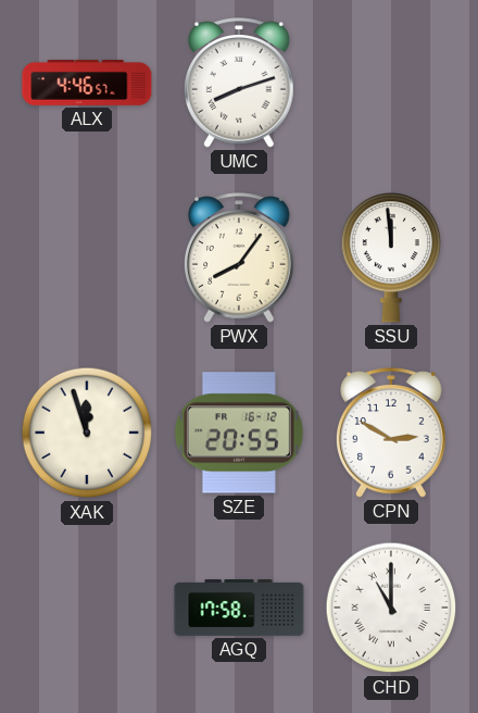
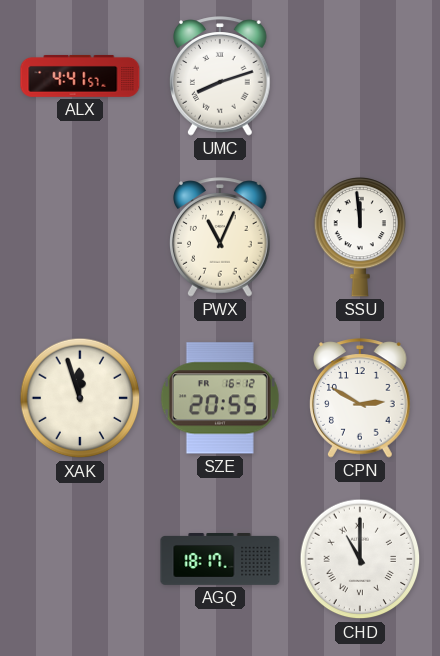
ALX: 4:46 -> 4:41
PWX: 8:06 -> 11:04
AGQ: 17:58 -> 18:17
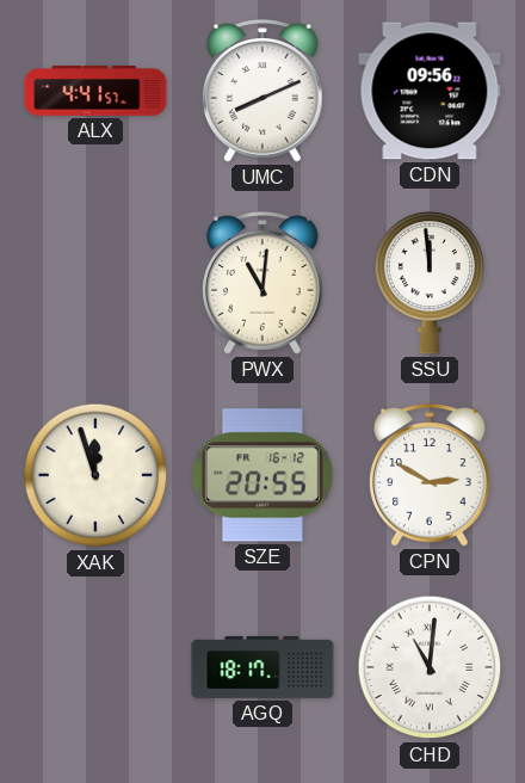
UMC: 8:12 -> 8:11
CDN: none -> 09:56
PWX: 11:04 -> 11:01
CHD: 11:00 -> 11:01
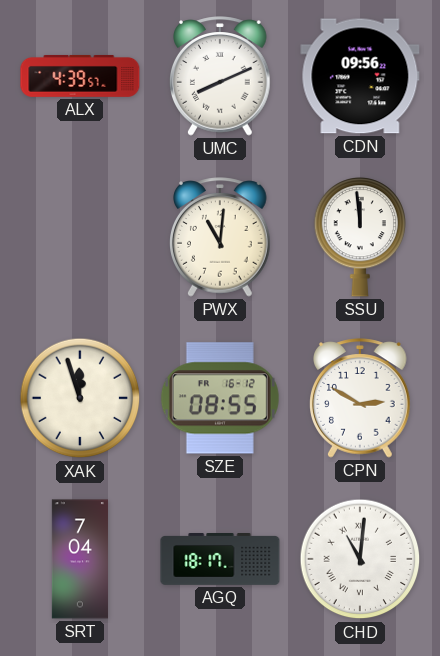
ALX: 4:41 -> 4:39
SZE: 20:55 -> 08:55
SRT: none -> 7:04
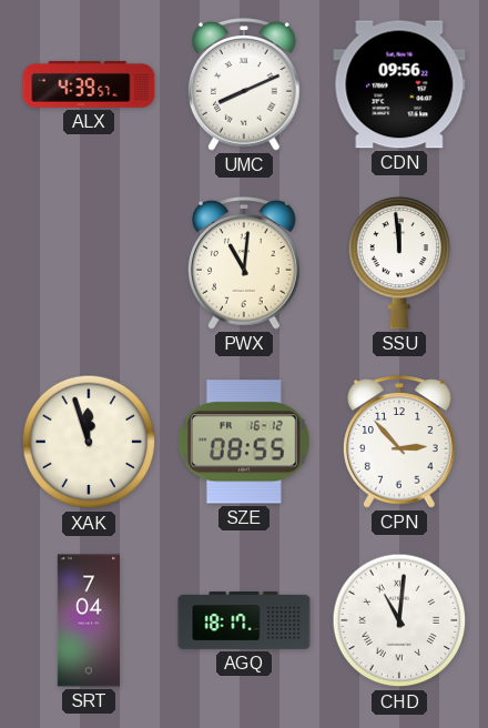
CPN: 2:50 -> 2:53
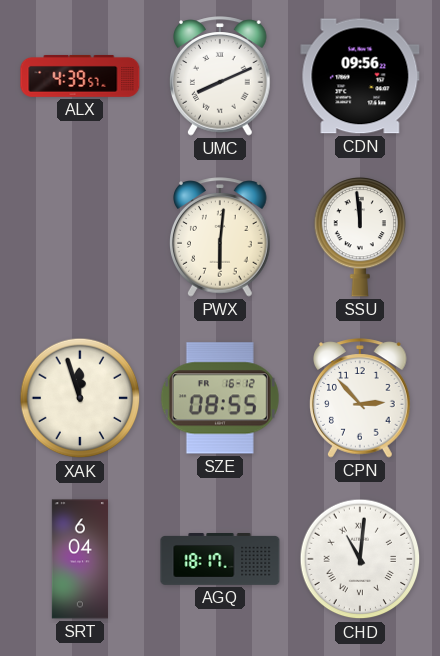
PWX: 11:01 -> 6:01
SRT: 7:04 -> 6:04
